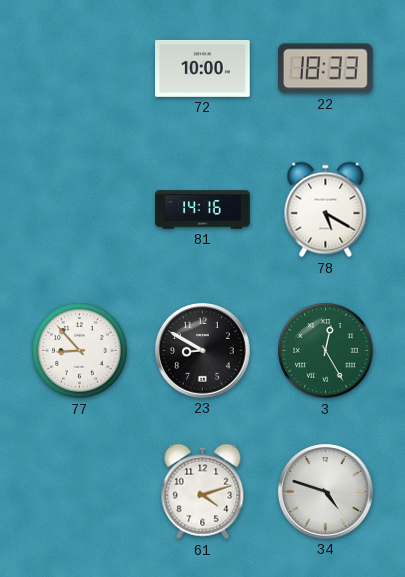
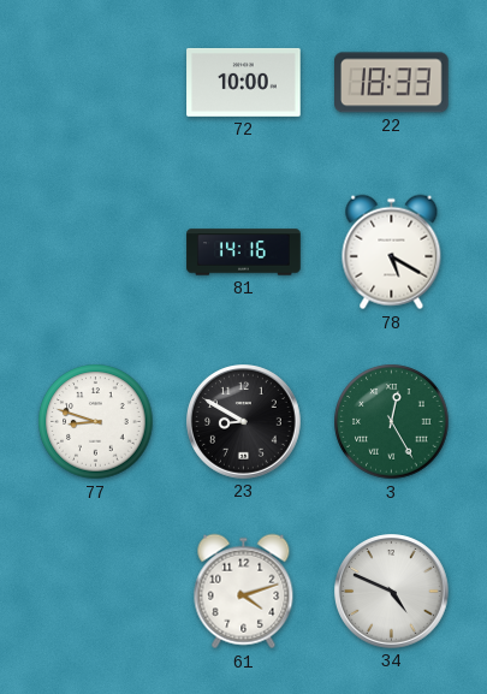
77: 8:53 -> 8:48
34: 4:48 -> 4:49
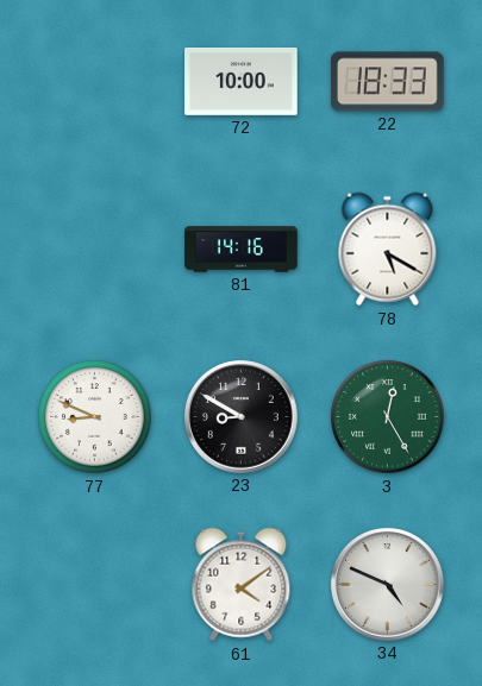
77: 8:48 -> 8:49
61: 4:12 -> 4:09
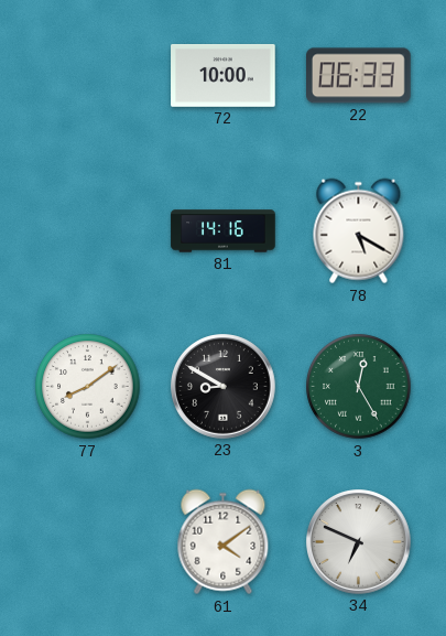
22: 18:33 -> 06:33
77: 8:49 -> 8:09
34: 4:49 -> 6:49
